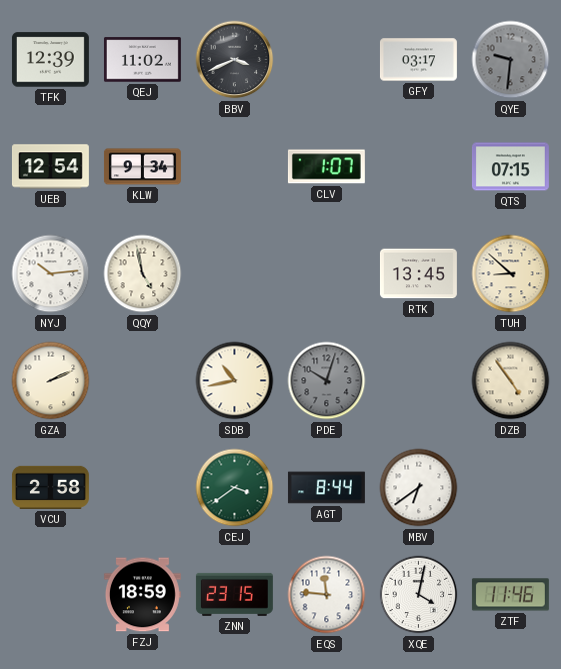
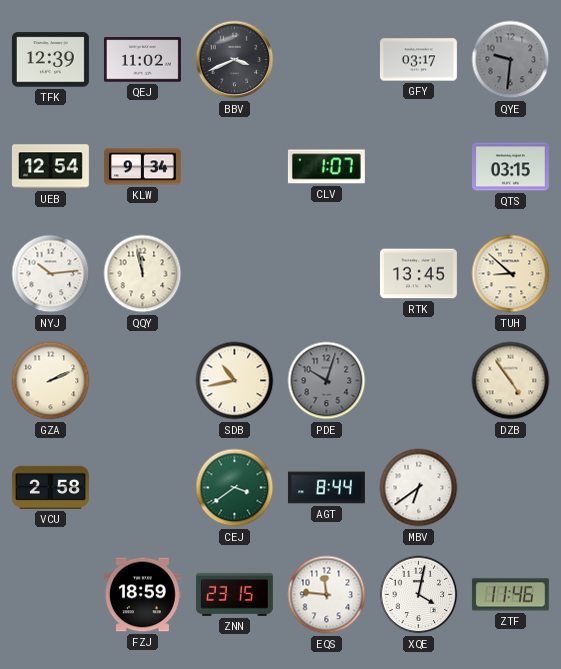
QTS: 07:15 -> 03:15
QQY: 4:58 -> 11:58
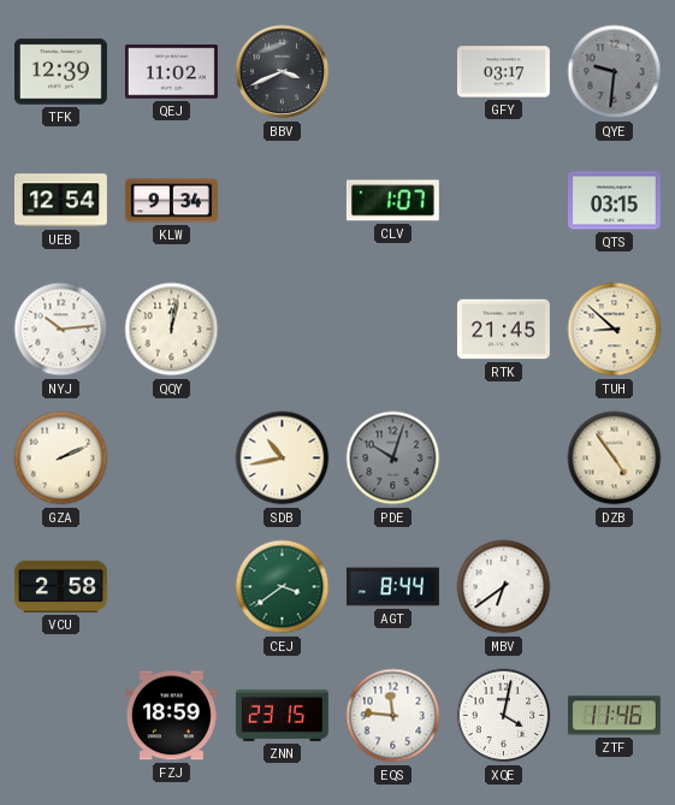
QQY: 11:58 -> 12:02
RTK: 13:45 -> 21:45
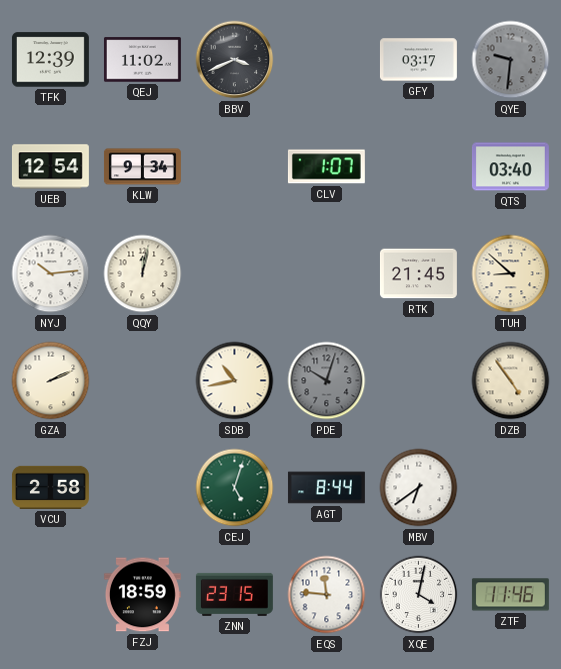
QTS: 03:15 -> 03:40
CEJ: 3:39 -> 5:03
